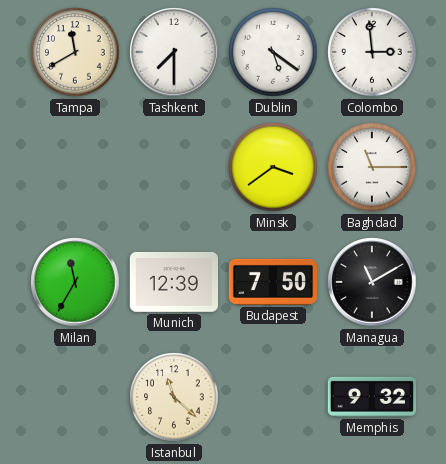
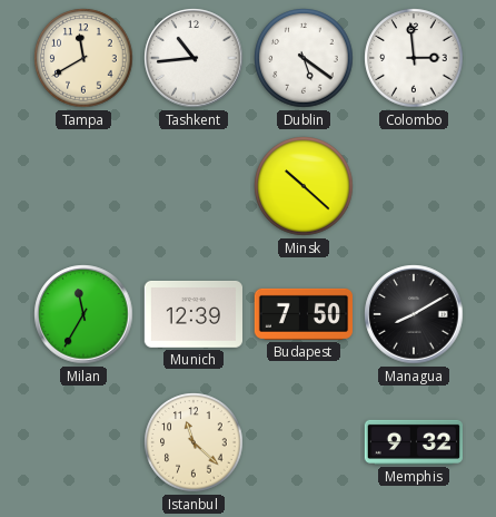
Tashkent: 7:30 -> 10:44
Minsk: 3:39 -> 10:22
Baghdad: 11:15 -> none
Managua: 11:10 -> 8:10
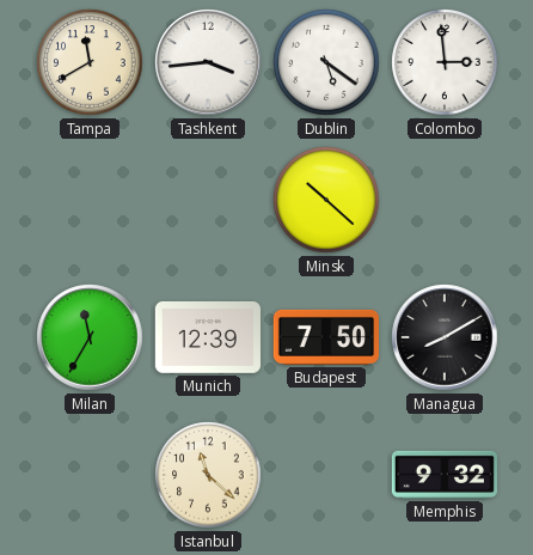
Tashkent: 10:44 -> 3:44
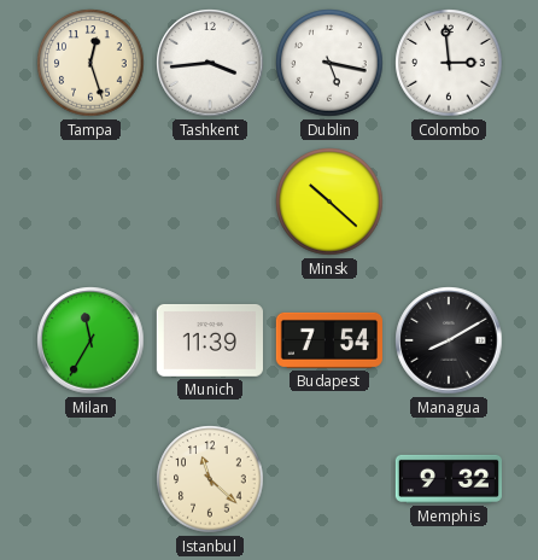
Tampa: 11:40 -> 12:27
Dublin: 5:21 -> 5:17
Munich: 12:39 -> 11:39
Budapest: 7:50 -> 7:54
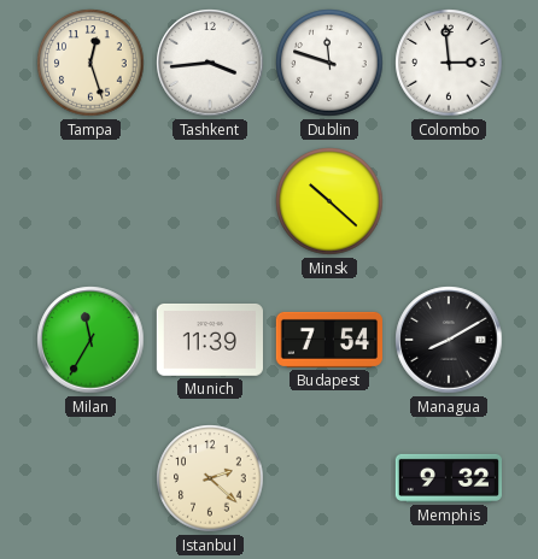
Dublin: 5:17 -> 11:48
Istanbul: 11:22 -> 2:22
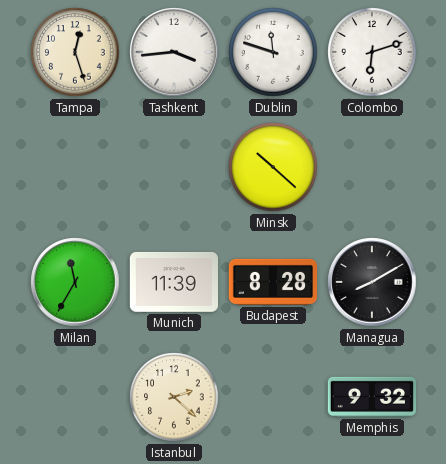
Colombo: 2:59 -> 6:12
Budapest: 7:54 -> 8:28
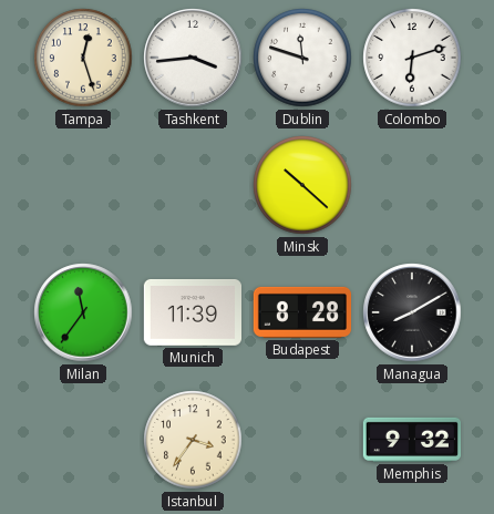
Milan: 11:35 -> 11:36
Istanbul: 2:22 -> 3:36
